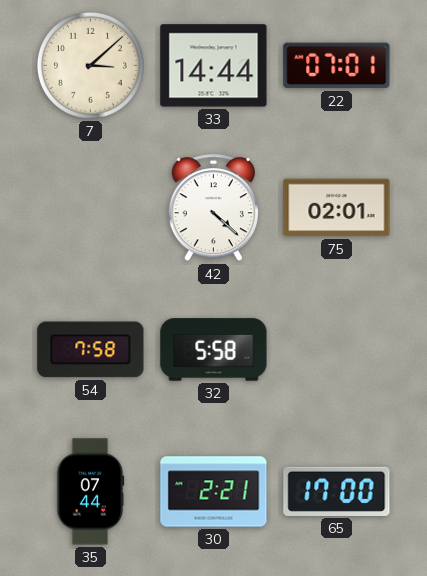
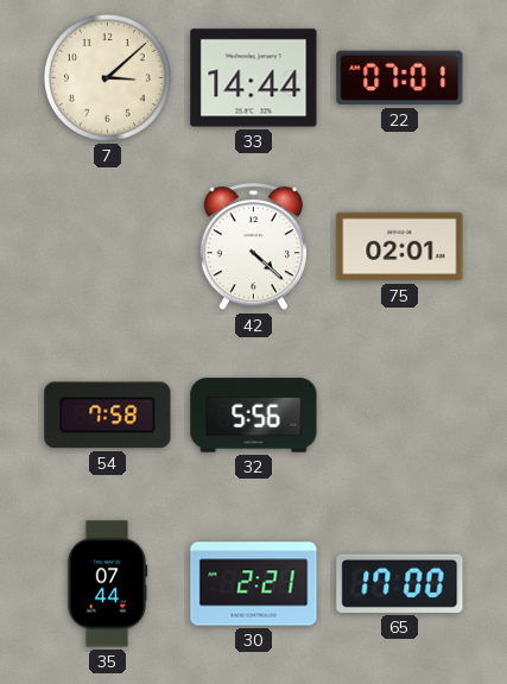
32: 5:58 -> 5:56
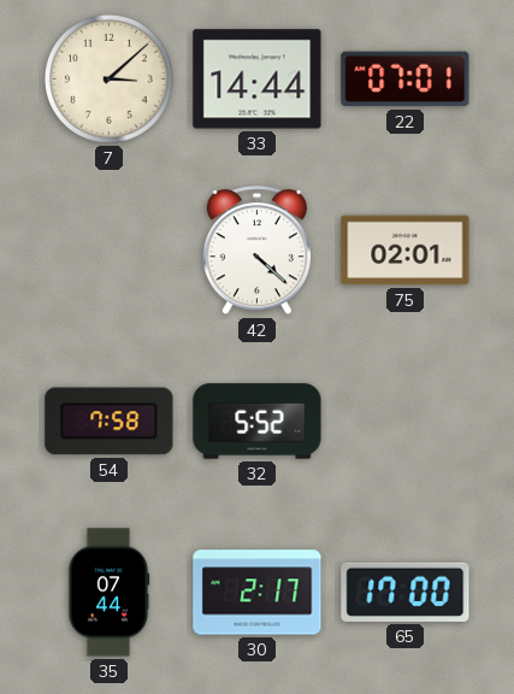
32: 5:56 -> 5:52
30: 2:21 -> 2:17
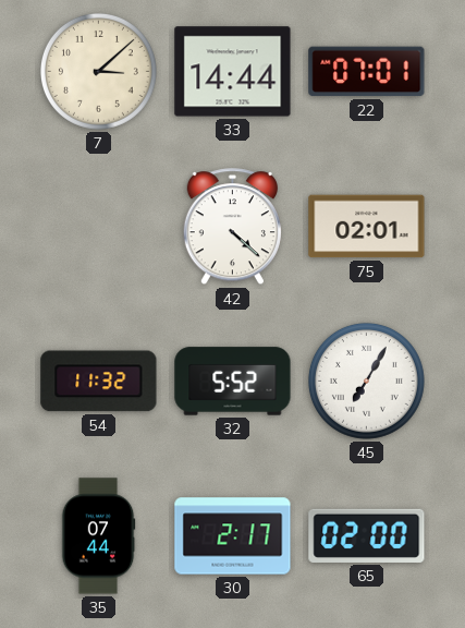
54: 7:58 -> 11:32
45: none -> 7:05
65: 17:00 -> 02:00
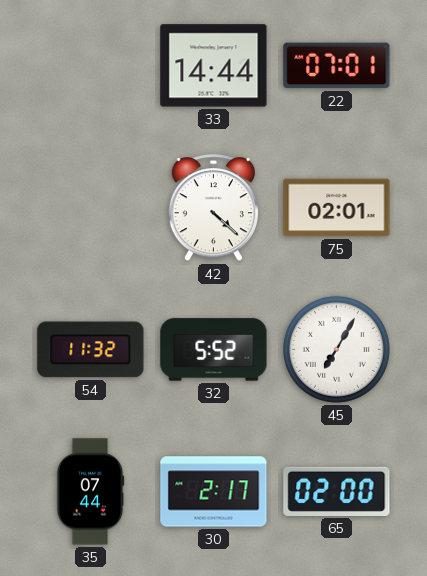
7: 3:08 -> none
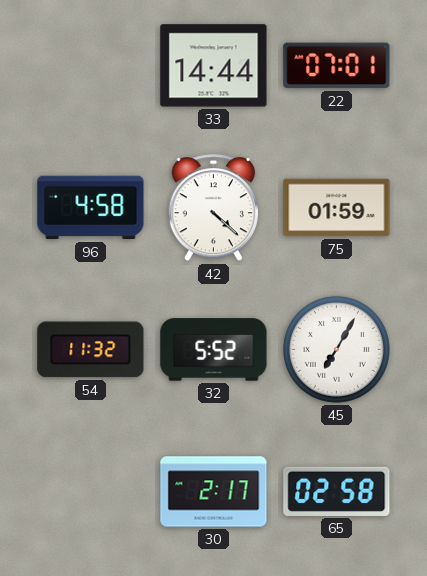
96: none -> 4:58
75: 02:01 -> 01:59
35: 07:44 -> none
65: 02:00 -> 02:58
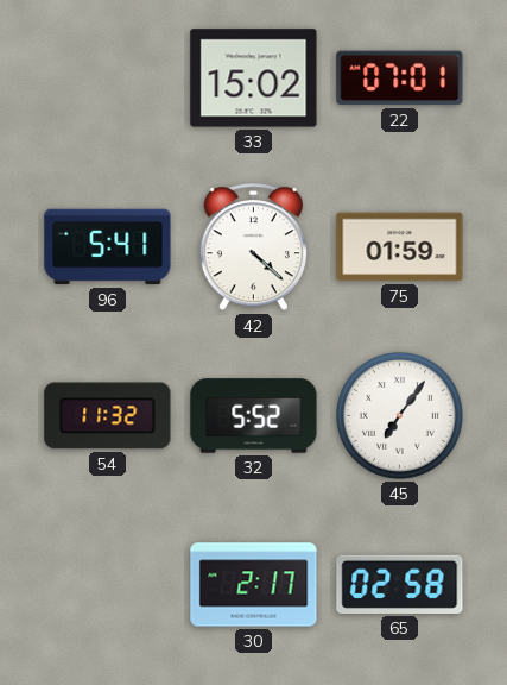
33: 14:44 -> 15:02
96: 4:58 -> 5:41
45: 7:05 -> 7:06
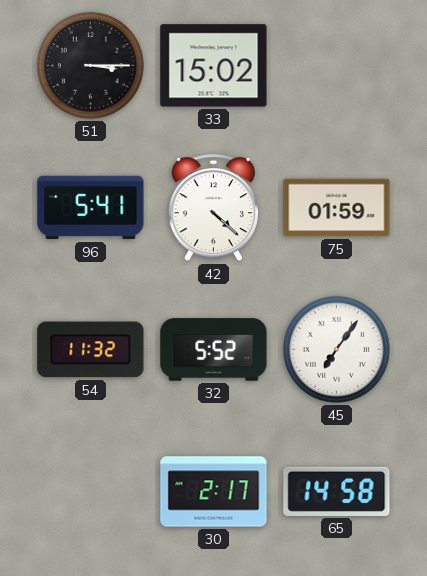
51: none -> 3:15
22: 07:01 -> none
65: 02:58 -> 14:58
